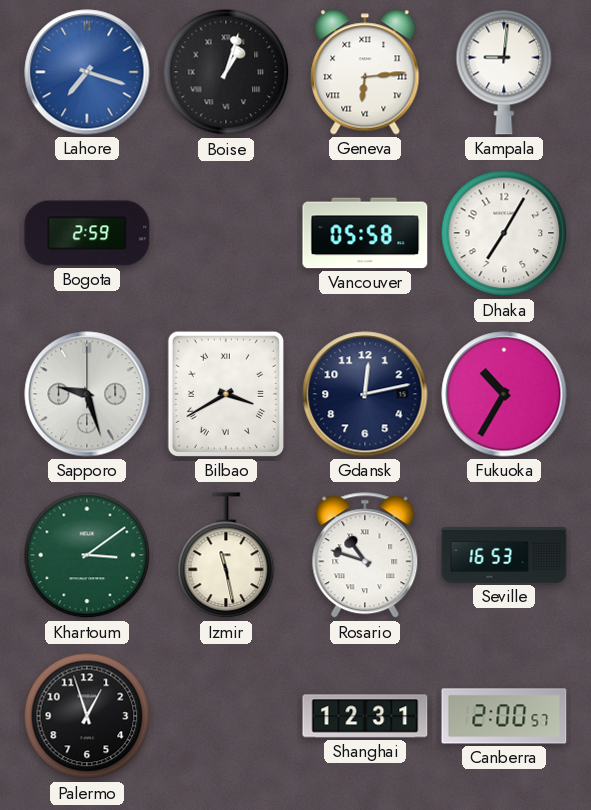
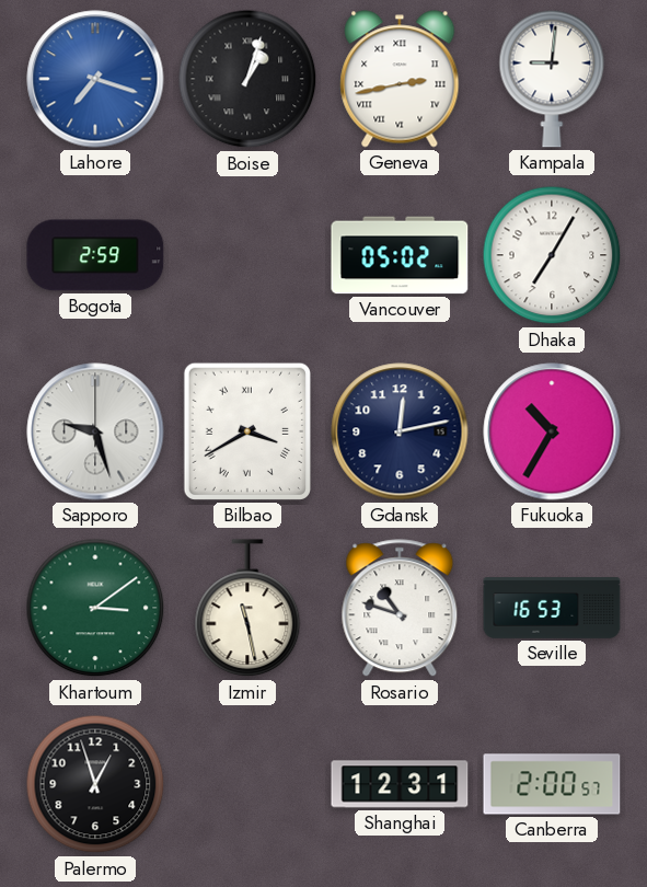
Geneva: 6:14 -> 2:43
Vancouver: 05:58 -> 05:02
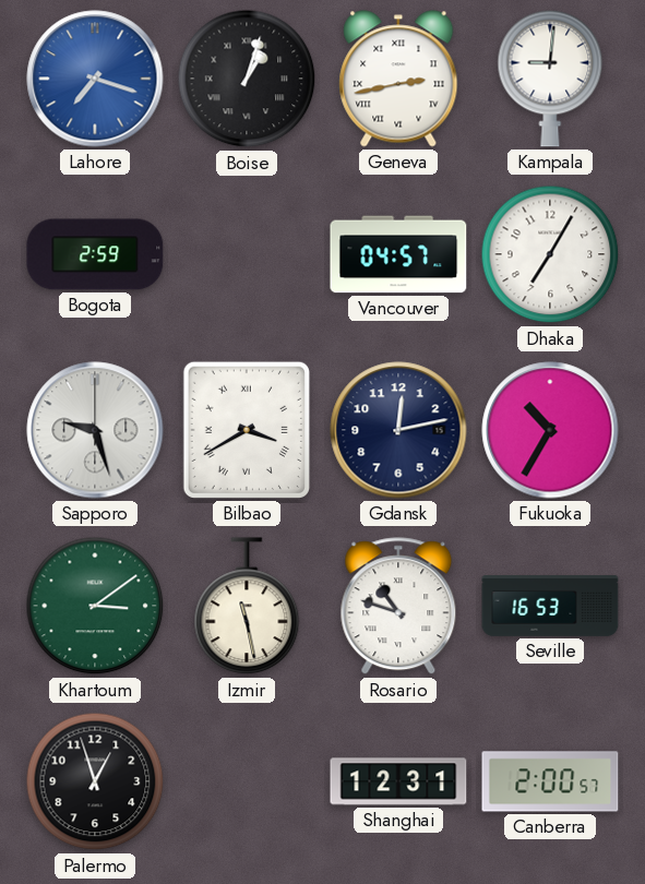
Vancouver: 05:02 -> 04:57
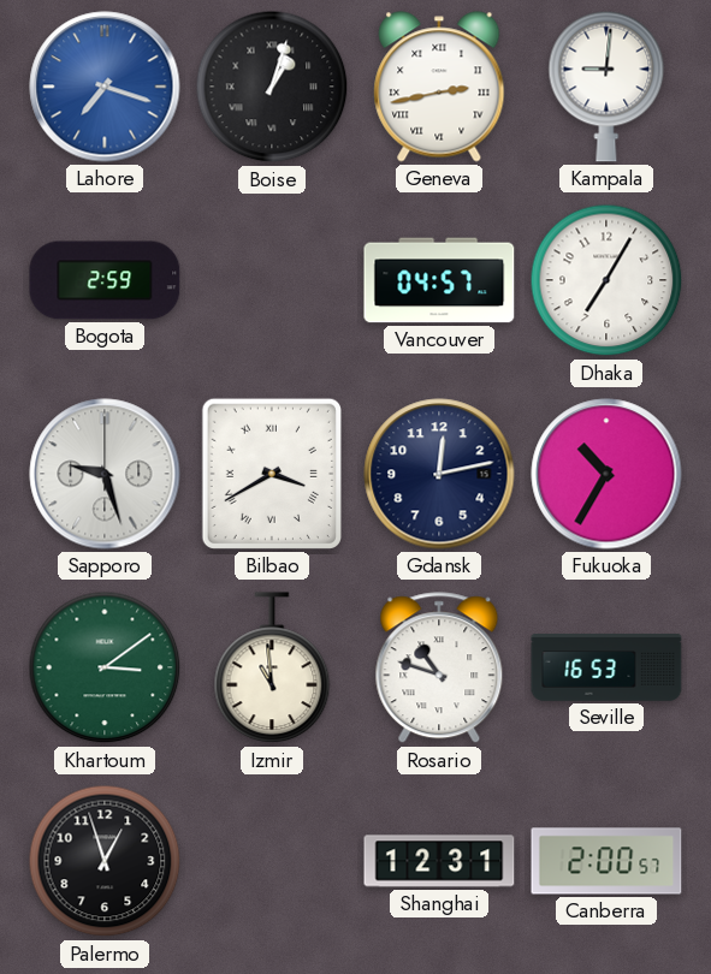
Izmir: 11:28 -> 10:59
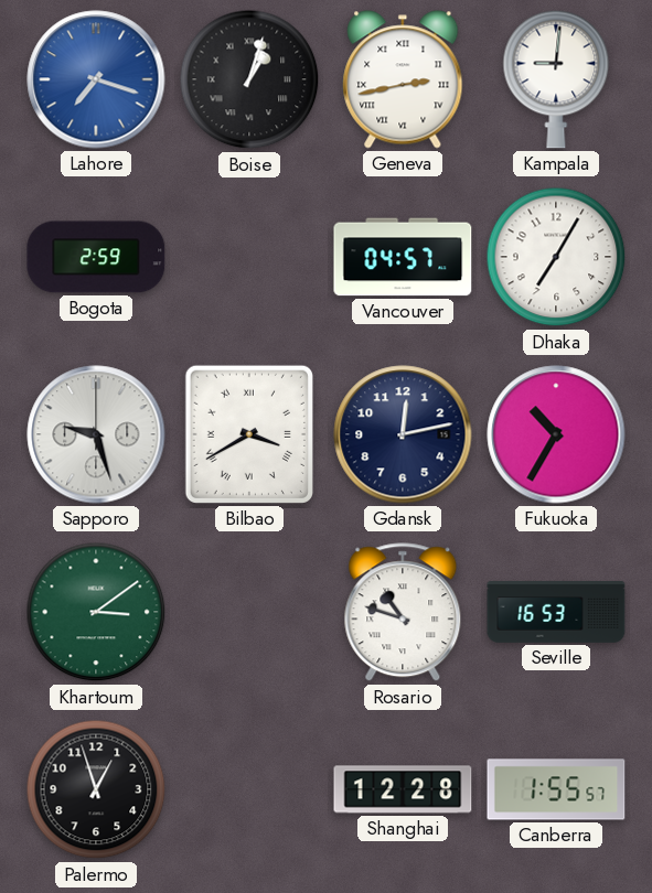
Izmir: 10:59 -> none
Shanghai: 12:31 -> 12:28
Canberra: 2:00 -> 1:55
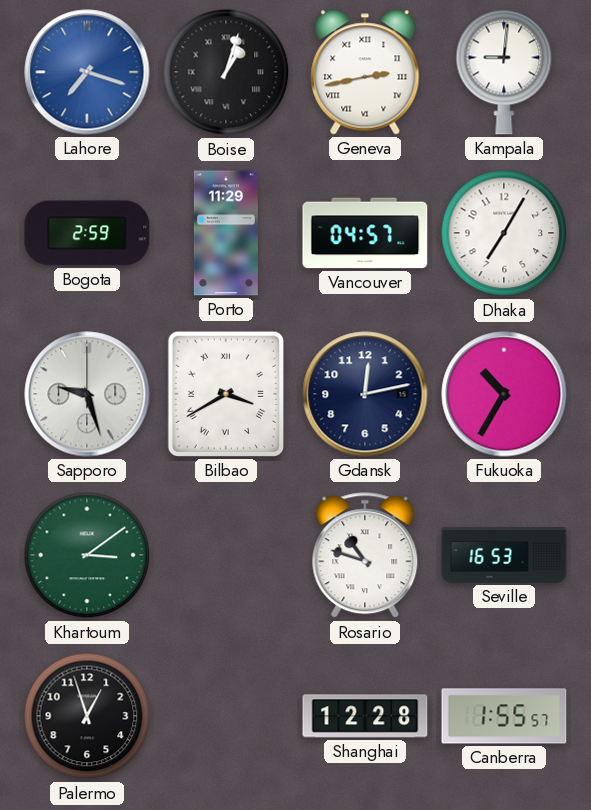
Porto: none -> 11:29
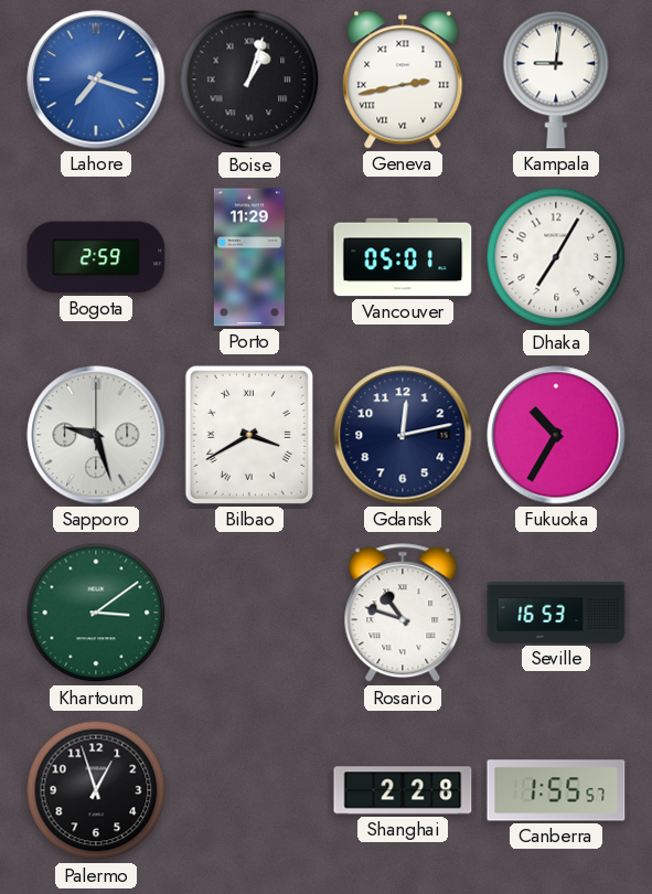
Vancouver: 04:57 -> 05:01
Shanghai: 12:28 -> 2:28
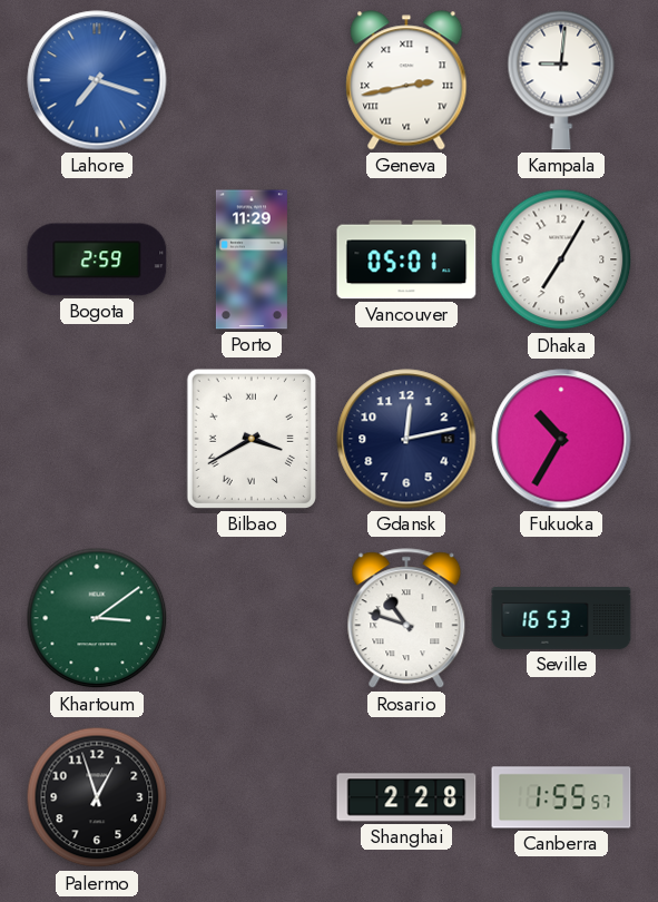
Boise: 1:03 -> none
Sapporo: 9:27 -> none
